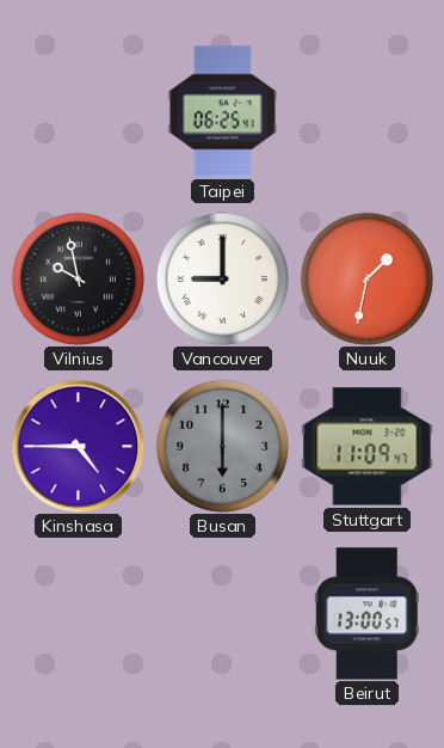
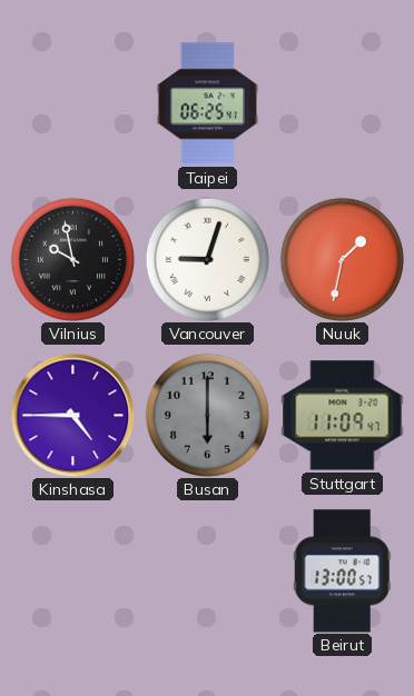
Vancouver: 9:00 -> 9:03
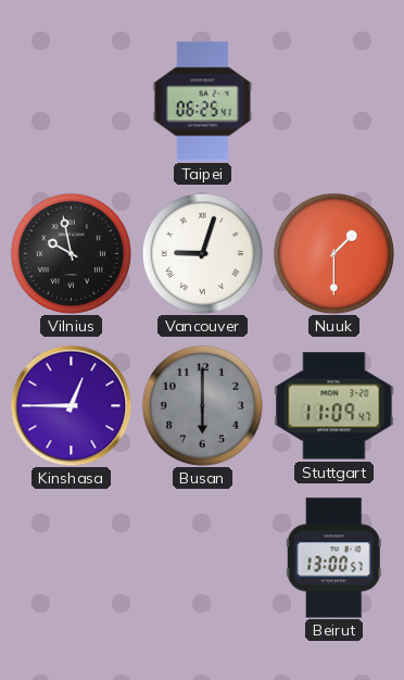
Nuuk: 1:32 -> 1:30
Kinshasa: 4:45 -> 12:45
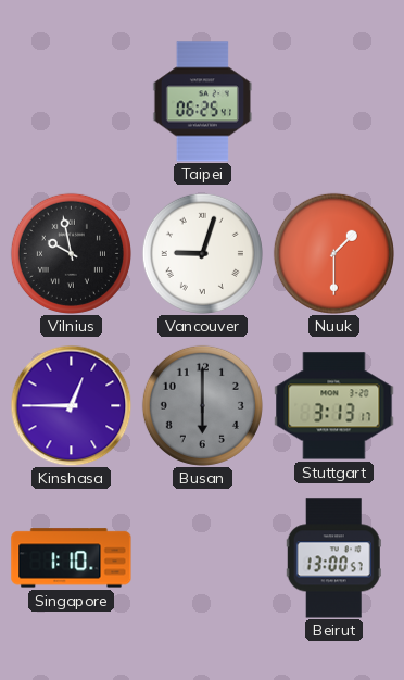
Stuttgart: 11:09 -> 3:13
Singapore: none -> 1:10
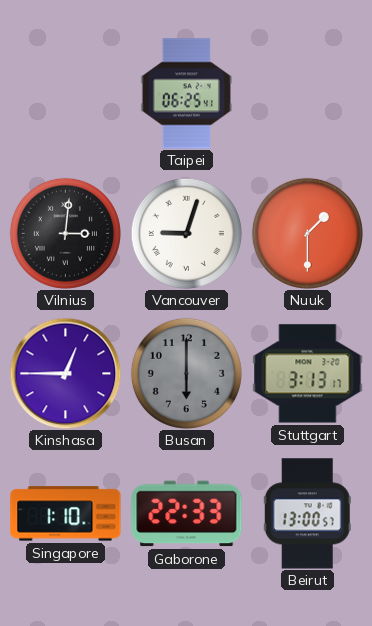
Vilnius: 9:58 -> 3:01
Gaborone: none -> 22:33
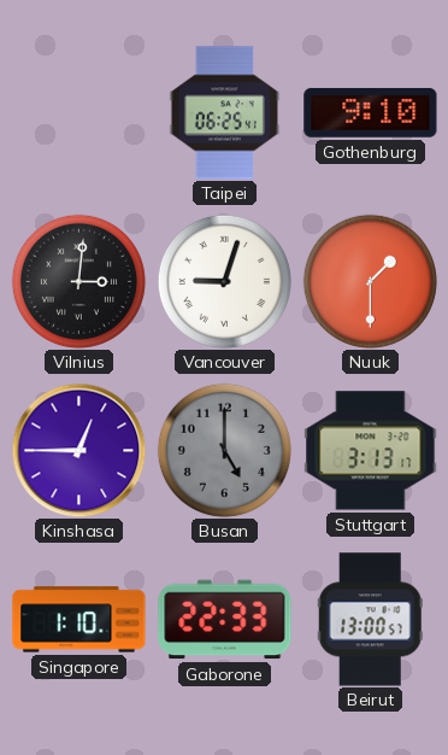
Gothenburg: none -> 9:10
Busan: 6:00 -> 5:00
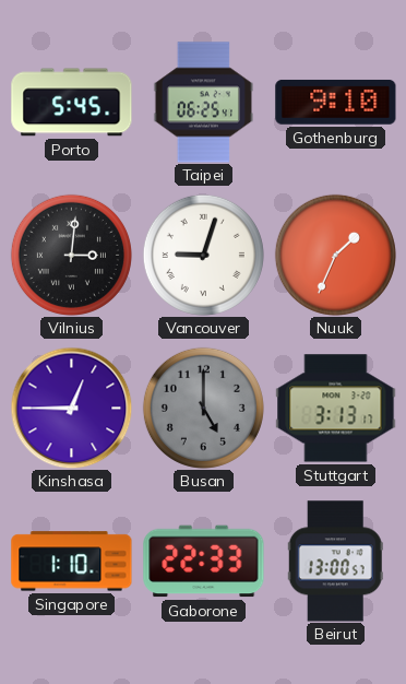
Porto: none -> 5:45
Nuuk: 1:30 -> 1:34
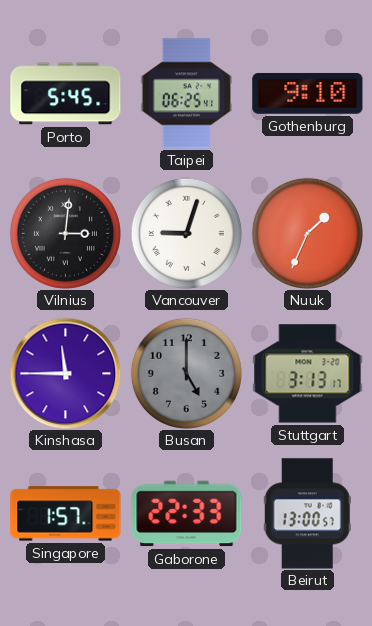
Kinshasa: 12:45 -> 11:45
Singapore: 1:10 -> 1:57
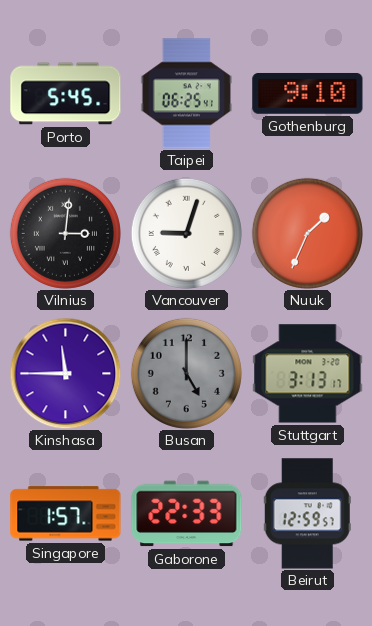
Beirut: 13:00 -> 12:59
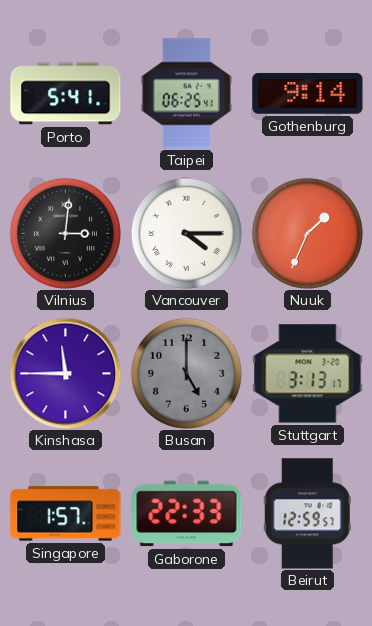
Porto: 5:45 -> 5:41
Gothenburg: 9:10 -> 9:14
Vancouver: 9:03 -> 4:15
